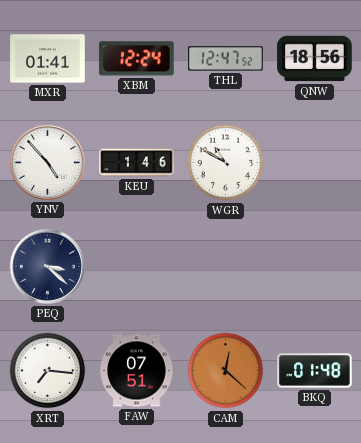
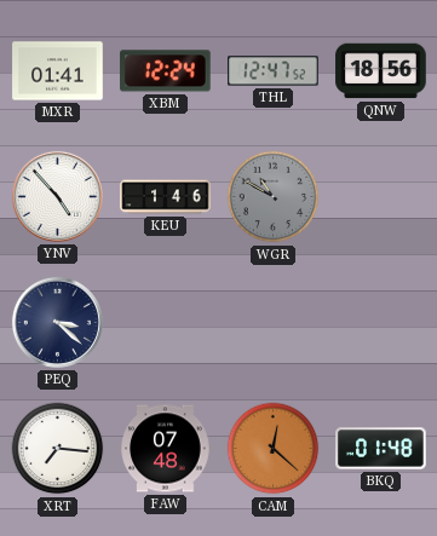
WGR dial: white -> grey
FAW: 07:51 -> 07:48
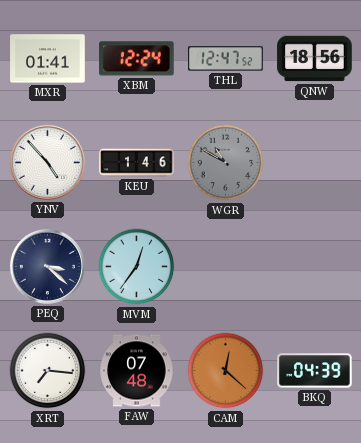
MVM: none -> 12:36
BKQ: 01:48 -> 04:39
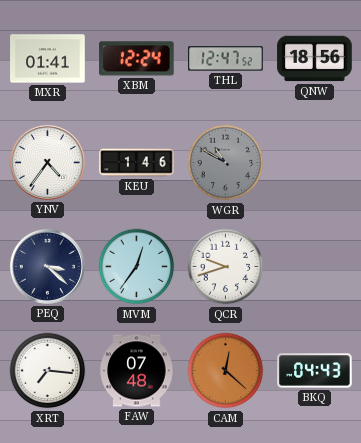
YNV: 4:53 -> 4:36
QCR: none -> 9:42
BKQ: 04:39 -> 04:43
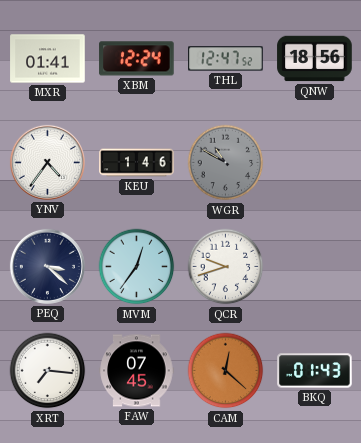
FAW: 07:48 -> 07:45
BKQ: 04:43 -> 01:43
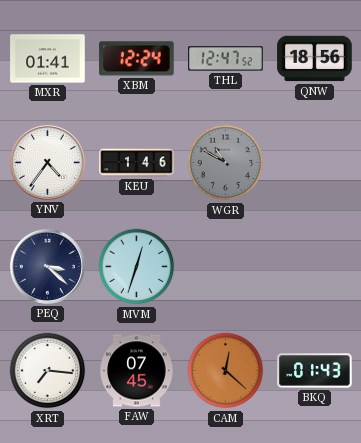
MVM: 12:36 -> 12:33
QCR: 9:42 -> none
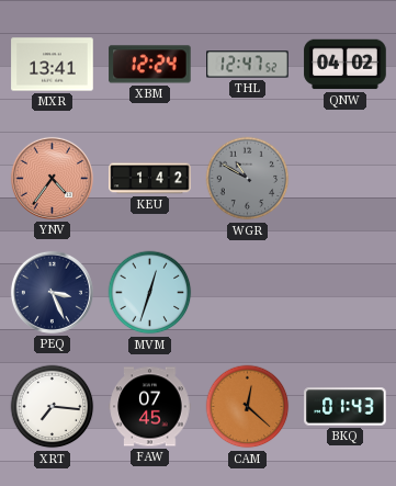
MXR: 01:41 -> 13:41
QNW: 18:56 -> 04:02
YNV dial: white -> salmon
KEU: 1:46 -> 1:42
PEQ: 3:22 -> 3:26
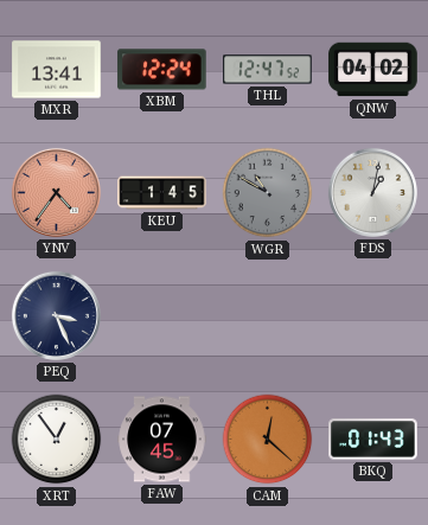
KEU: 1:42 -> 1:45
FDS: none -> 1:02
MVM: 12:33 -> none
XRT: 7:16 -> 12:54
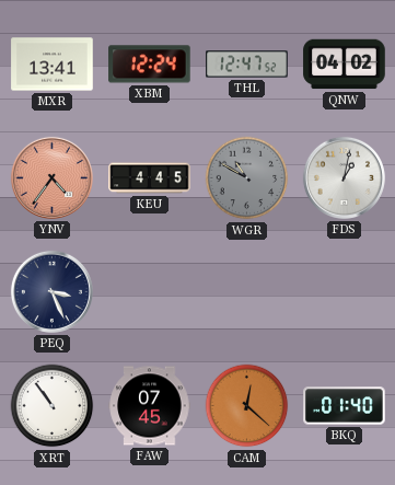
KEU: 1:45 -> 4:45
XRT: 12:54 -> 10:54
BKQ: 01:43 -> 01:40
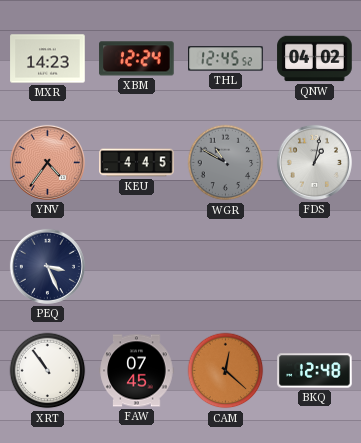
MXR: 13:41 -> 14:23
THL: 12:47 -> 12:45
BKQ: 01:40 -> 12:48
